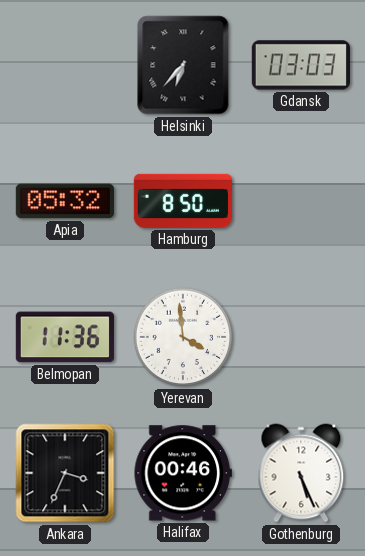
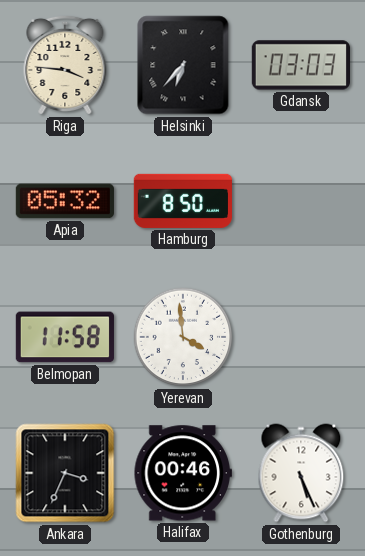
Riga: none -> 3:46
Belmopan: 11:36 -> 11:58
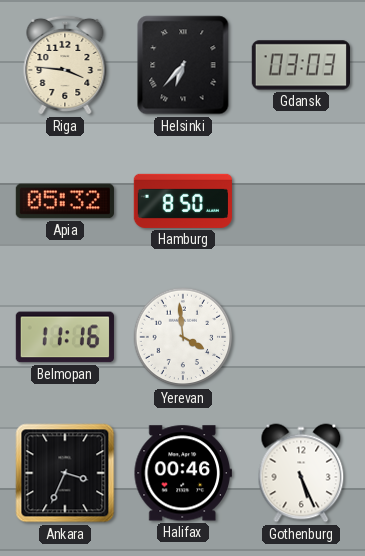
Belmopan: 11:58 -> 11:16
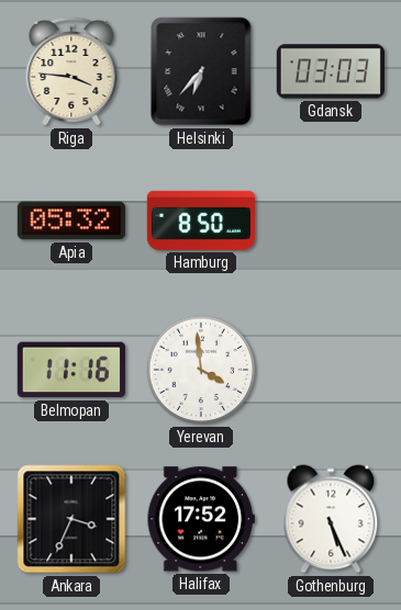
Halifax: 00:46 -> 17:52
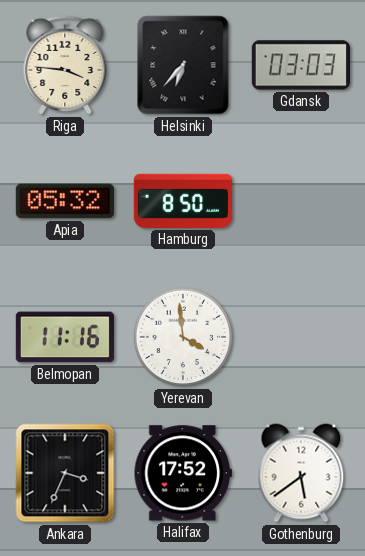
Gothenburg: 5:26 -> 5:39
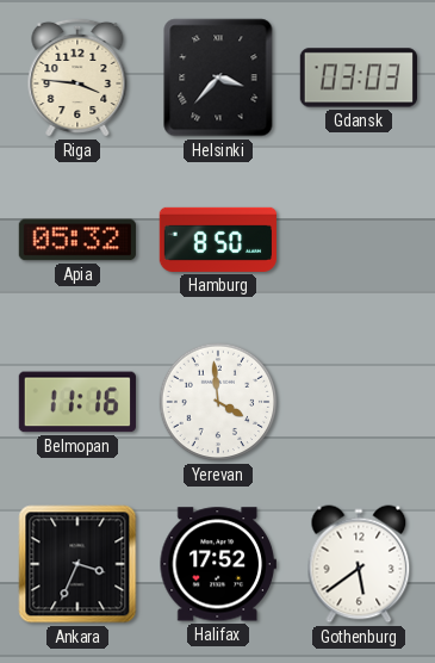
Helsinki: 6:37 -> 3:37
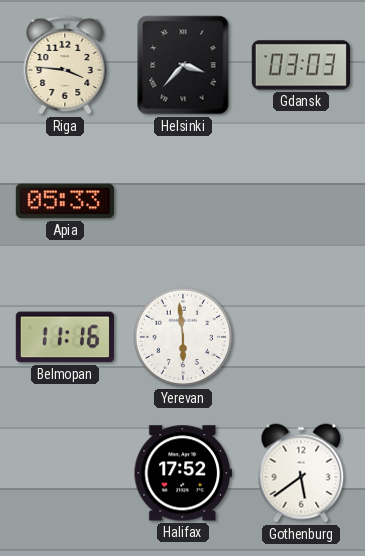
Apia: 05:32 -> 05:33
Hamburg: 8:50 -> none
Yerevan: 3:59 -> 5:59
Ankara: 3:34 -> none
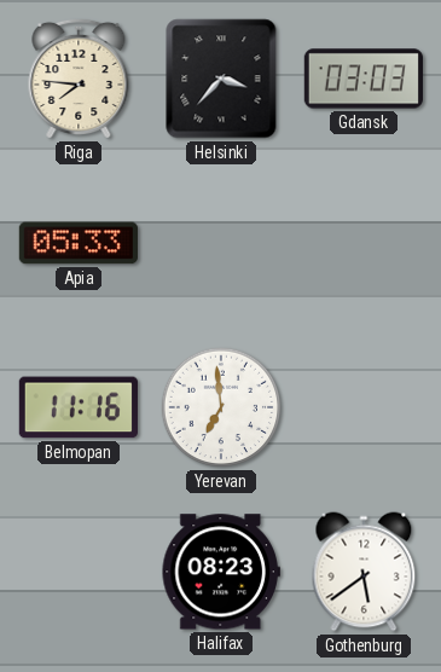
Riga: 3:46 -> 7:46
Yerevan: 5:59 -> 6:59
Halifax: 17:52 -> 08:23
